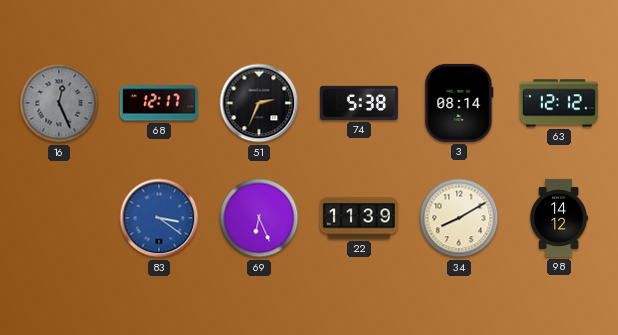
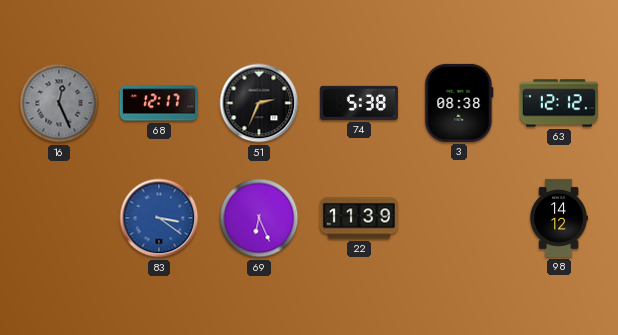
3: 08:14 -> 08:38
34: 8:10 -> none
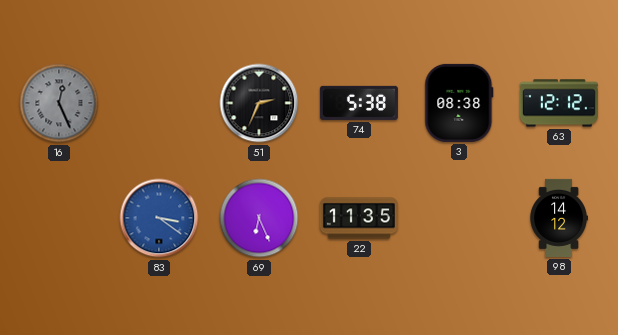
68: 12:17 -> none
22: 11:39 -> 11:35
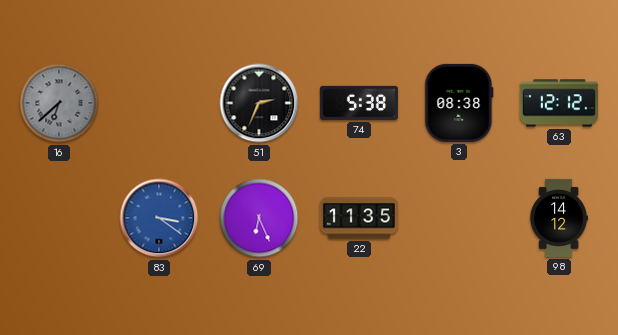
16: 12:26 -> 6:38
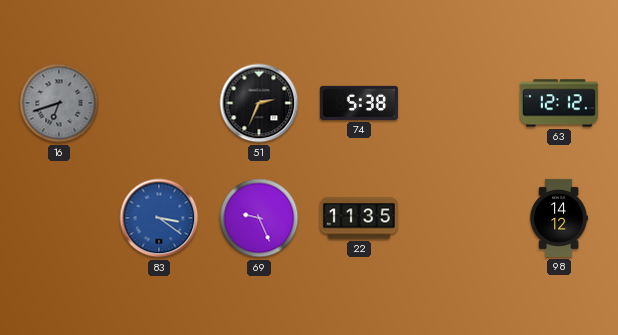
16: 6:38 -> 6:42
3: 08:38 -> none
69: 6:26 -> 9:26
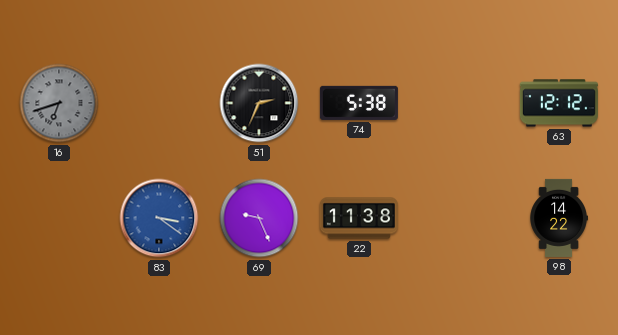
22: 11:35 -> 11:38
98: 14:12 -> 14:22
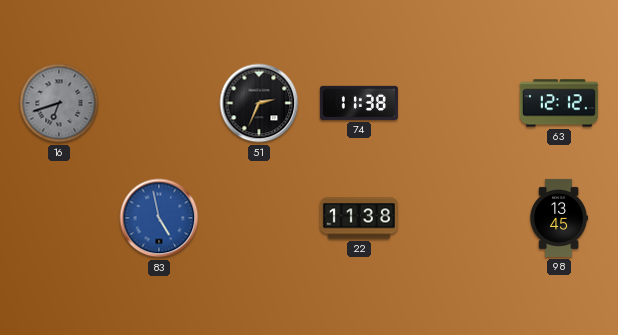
74: 5:38 -> 11:38
83: 3:21 -> 4:58
69: 9:26 -> none
98: 14:22 -> 13:45
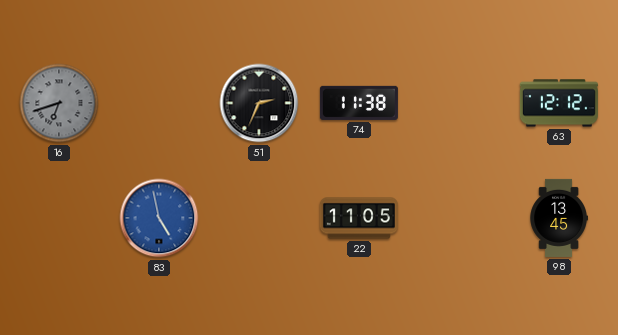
22: 11:38 -> 11:05
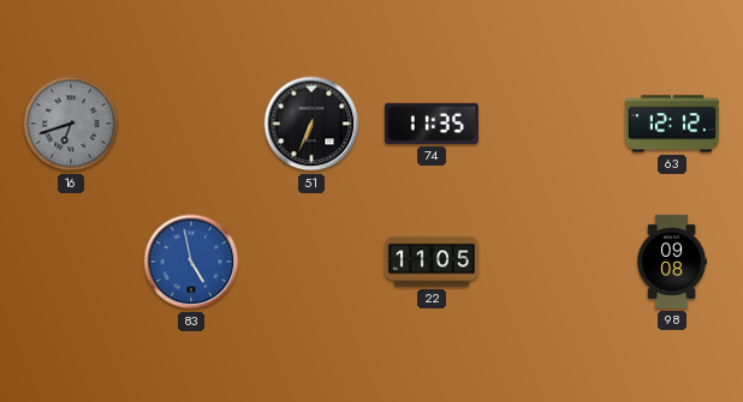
51: 2:34 -> 6:34
74: 11:38 -> 11:35
98: 13:45 -> 09:08
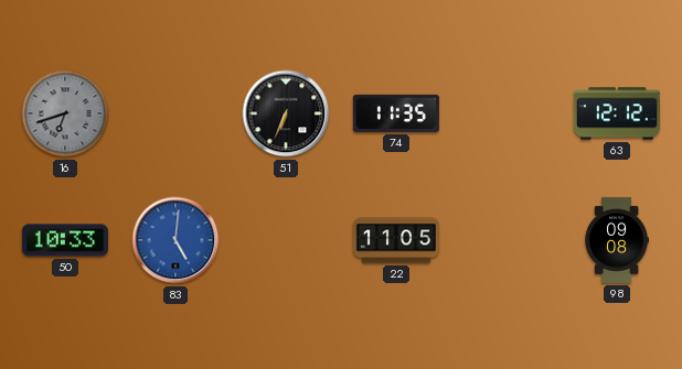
50: none -> 10:33
83: 4:58 -> 5:01
